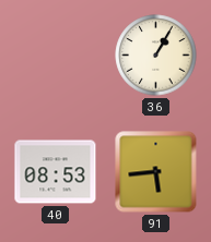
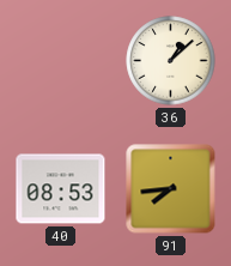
36: 1:05 -> 1:08
91: 5:44 -> 7:44
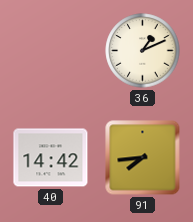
36: 1:08 -> 1:11
40: 08:53 -> 14:42
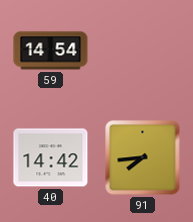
59: none -> 14:54
36: 1:11 -> none
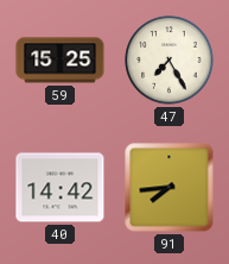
59: 14:54 -> 15:25
47: none -> 7:25
